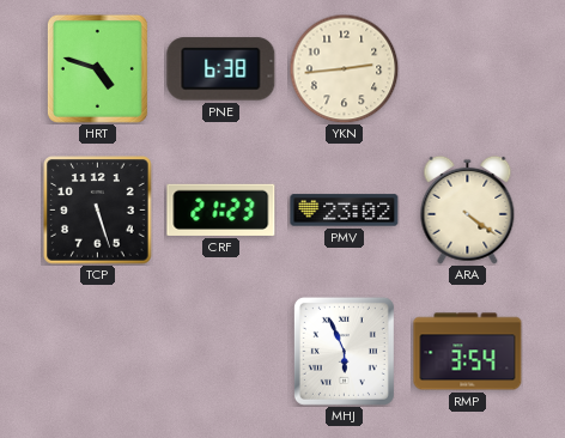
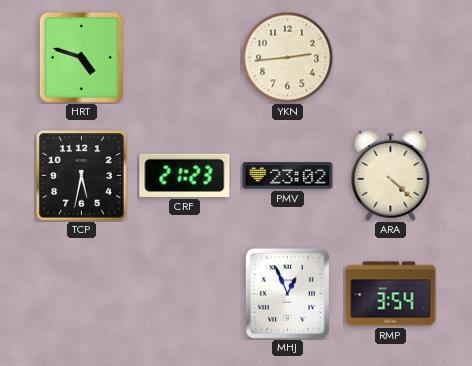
PNE: 6:38 -> none
TCP: 5:27 -> 5:32
ARA: 4:21 -> 4:22
MHJ: 5:56 -> 12:56
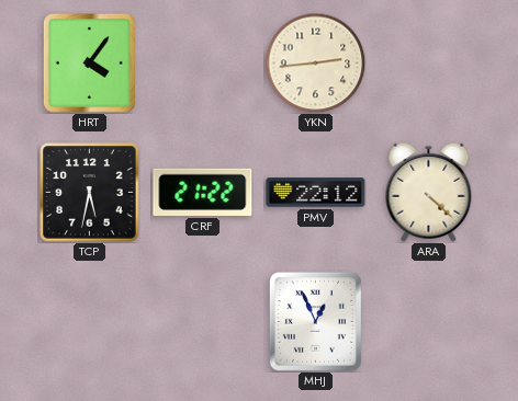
HRT: 4:48 -> 4:06
CRF: 21:23 -> 21:22
PMV: 23:02 -> 22:12
RMP: 3:54 -> none
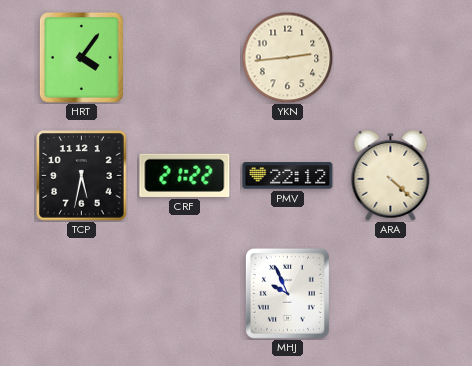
MHJ: 12:56 -> 9:56
